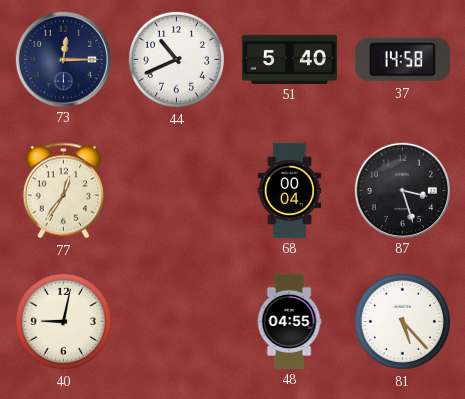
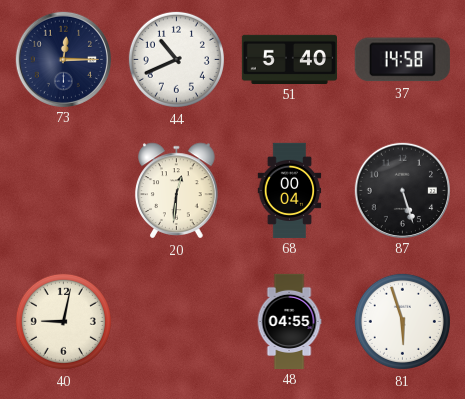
77: 12:36 -> none
20: none -> 12:31
87: 3:27 -> 5:27
81: 5:23 -> 5:57
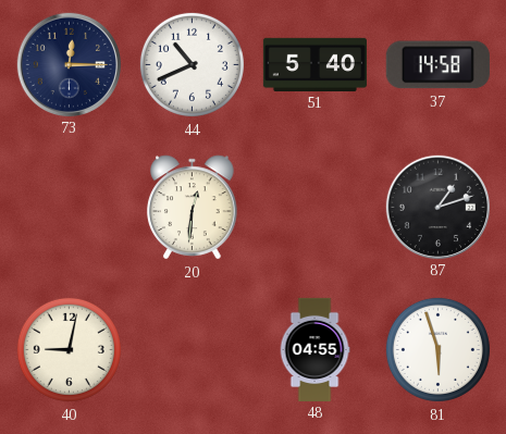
68: 00:04 -> none
87: 5:27 -> 1:12
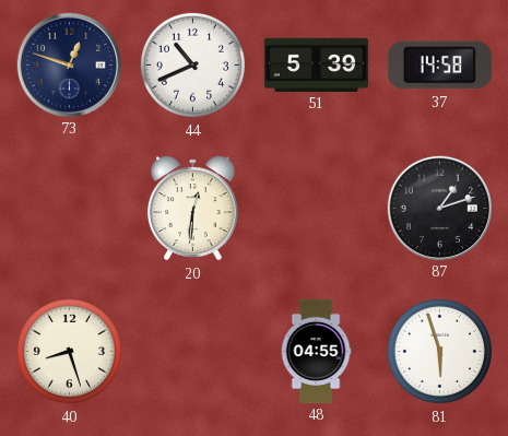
73: 12:15 -> 12:48
51: 5:40 -> 5:39
40: 9:02 -> 8:27
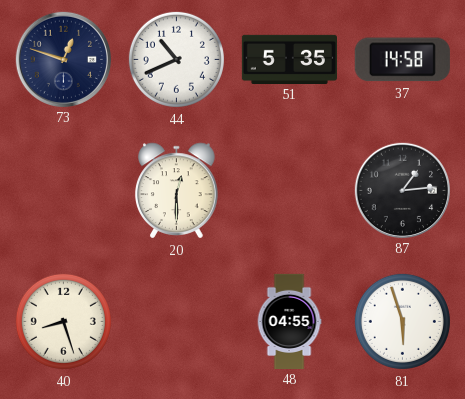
51: 5:39 -> 5:35
20: 12:31 -> 12:30
87: 1:12 -> 1:14
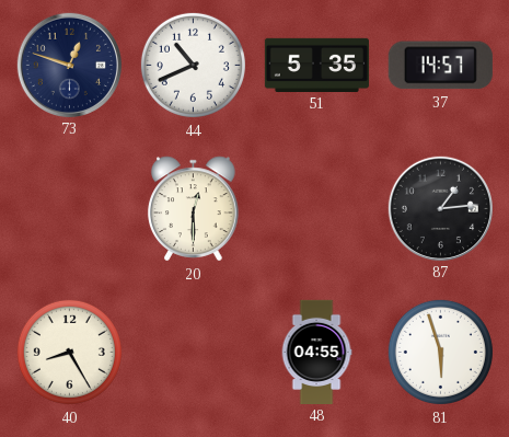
37: 14:58 -> 14:57
40: 8:27 -> 8:25
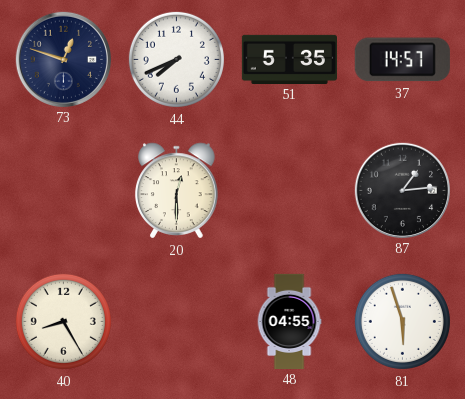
44: 10:41 -> 7:41
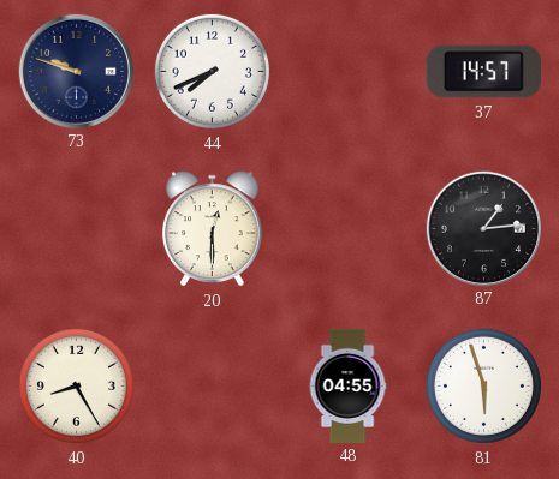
73: 12:48 -> 9:48
51: 5:35 -> none
